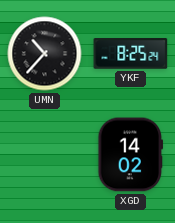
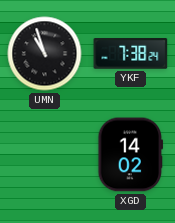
UMN: 10:37 -> 10:57
YKF: 8:25 -> 7:38
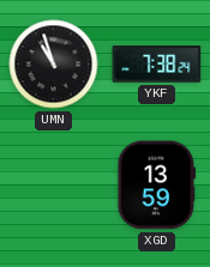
XGD: 14:02 -> 13:59
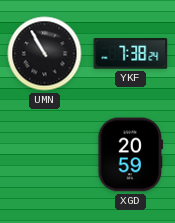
UMN: 10:57 -> 10:55
XGD: 13:59 -> 20:59
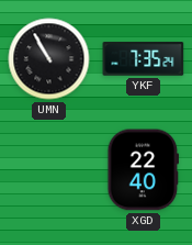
YKF: 7:38 -> 7:35
XGD: 20:59 -> 22:40
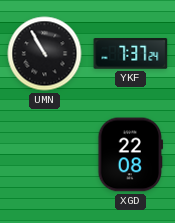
YKF: 7:35 -> 7:37
XGD: 22:40 -> 22:08
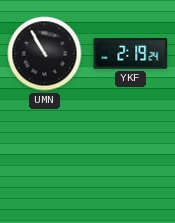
YKF: 7:37 -> 2:19
XGD: 22:08 -> none
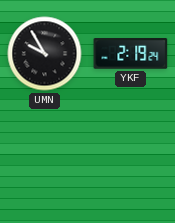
UMN: 10:55 -> 9:55
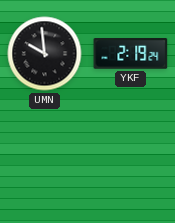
UMN: 9:55 -> 9:59
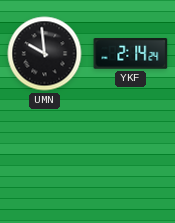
YKF: 2:19 -> 2:14
